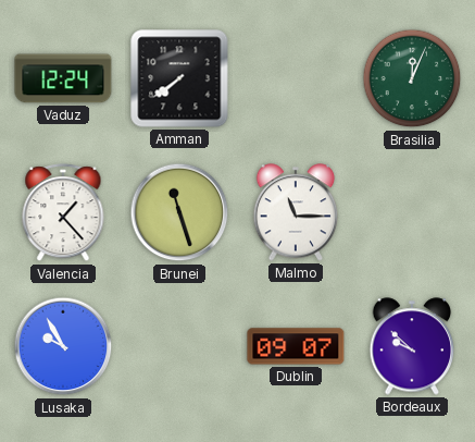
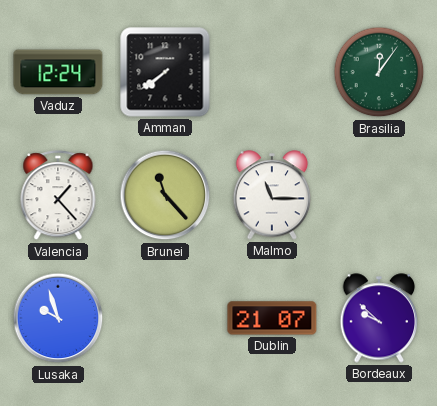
Brasilia: 12:04 -> 12:06
Brunei: 11:27 -> 11:23
Lusaka: 9:55 -> 9:57
Dublin: 09:07 -> 21:07
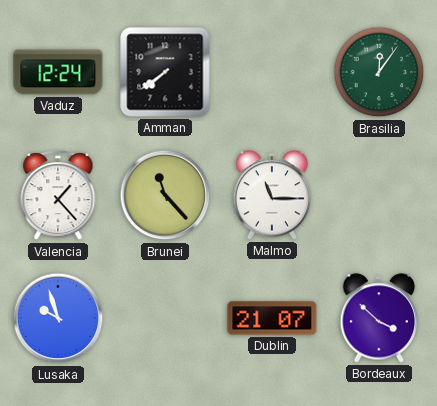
Bordeaux: 9:52 -> 3:52
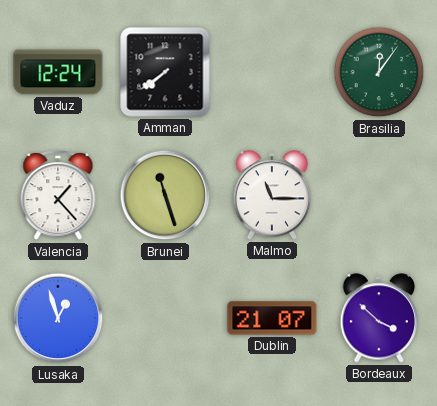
Brunei: 11:23 -> 11:27
Lusaka: 9:57 -> 12:57
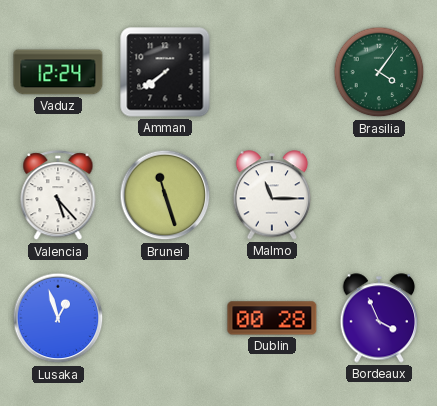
Brasilia: 12:06 -> 4:06
Valencia: 1:23 -> 5:23
Dublin: 21:07 -> 00:28
Bordeaux: 3:52 -> 3:56
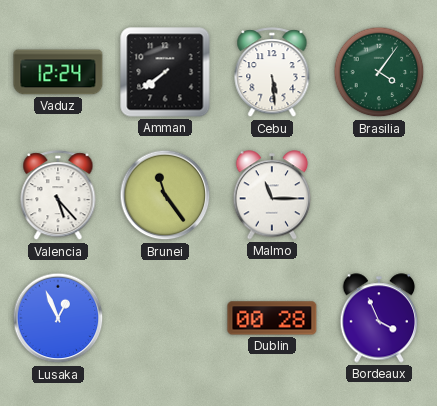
Cebu: none -> 5:29
Brunei: 11:27 -> 11:24
Lusaka: 12:57 -> 12:56
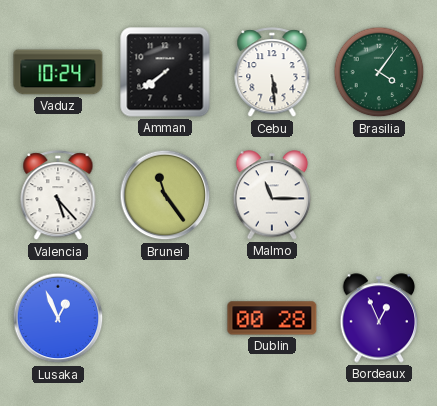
Vaduz: 12:24 -> 10:24
Bordeaux: 3:56 -> 12:56
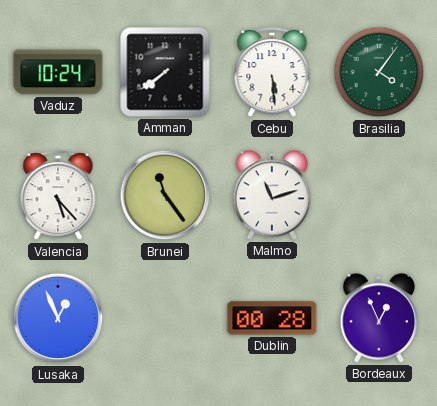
Malmo: 11:15 -> 11:12
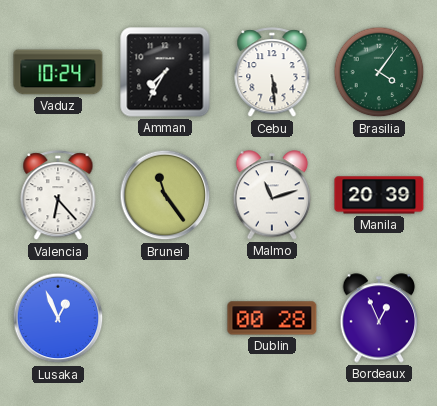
Amman: 7:39 -> 7:35
Valencia: 5:23 -> 6:23
Manila: none -> 20:39
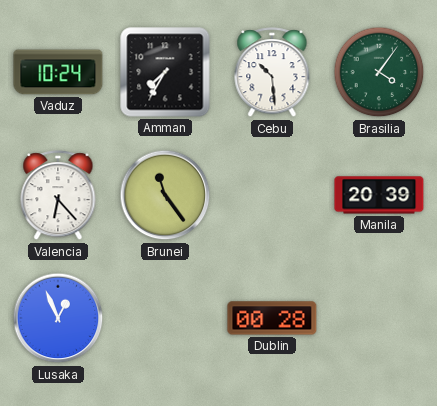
Cebu: 5:29 -> 10:29
Malmo: 11:12 -> none
Bordeaux: 12:56 -> none
